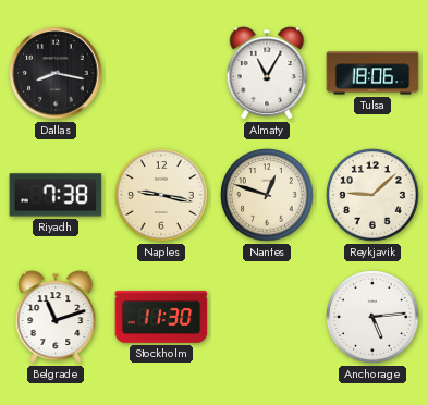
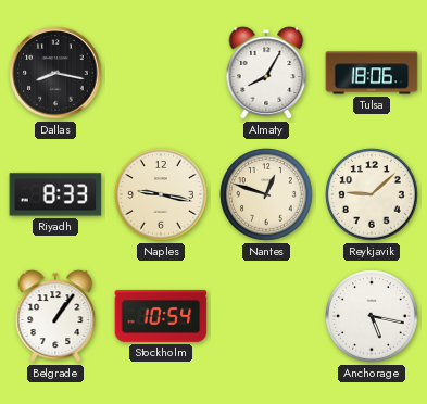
Almaty: 11:05 -> 8:05
Riyadh: 7:38 -> 8:33
Belgrade: 11:12 -> 1:06
Stockholm: 11:30 -> 10:54
Anchorage: 5:14 -> 5:17
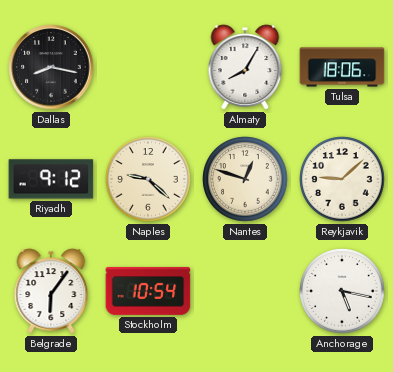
Riyadh: 8:33 -> 9:12
Naples: 9:17 -> 9:22
Belgrade: 1:06 -> 6:06
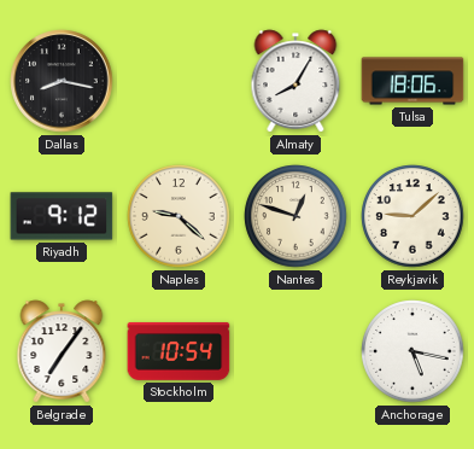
Belgrade: 6:06 -> 7:06
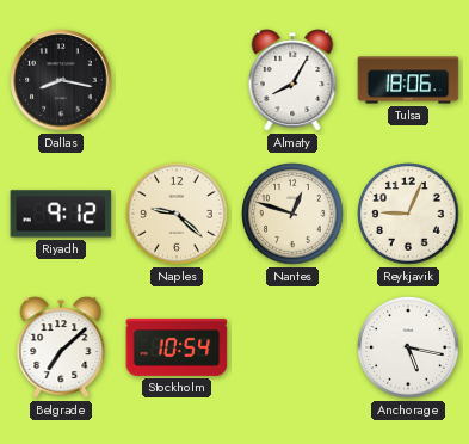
Reykjavik: 9:08 -> 9:04
Belgrade: 7:06 -> 7:08
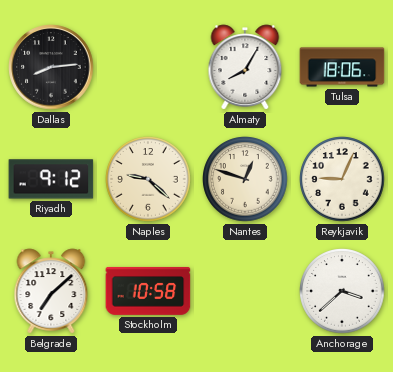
Dallas: 8:17 -> 8:14
Stockholm: 10:54 -> 10:58
Anchorage: 5:17 -> 3:38
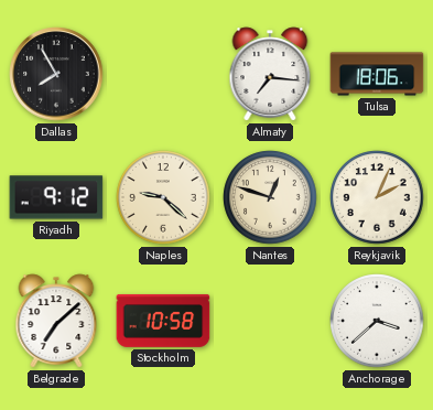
Dallas: 8:14 -> 7:55
Almaty: 8:05 -> 7:16
Reykjavik: 9:04 -> 2:04
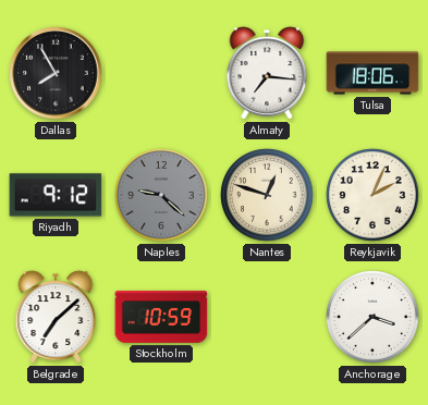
Naples dial: cream -> grey
Stockholm: 10:58 -> 10:59
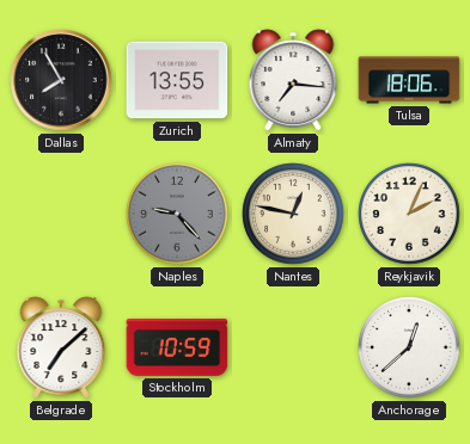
Zurich: none -> 13:55
Riyadh: 9:12 -> none
Naples: 9:22 -> 9:23
Nantes: 12:48 -> 12:47
Anchorage: 3:38 -> 12:38
